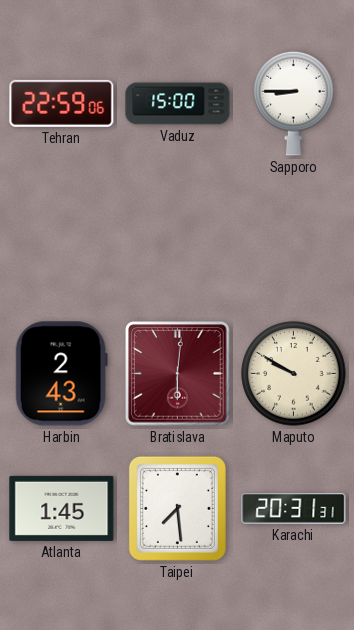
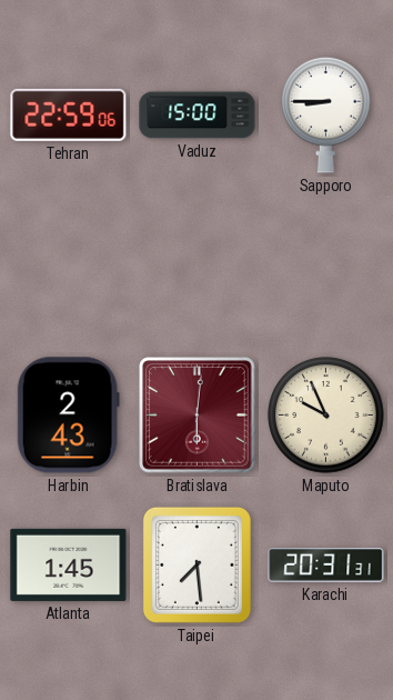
Maputo: 9:50 -> 9:56
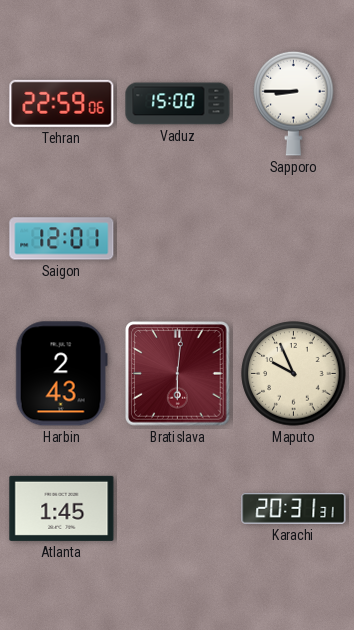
Saigon: none -> 12:01
Taipei: 7:29 -> none
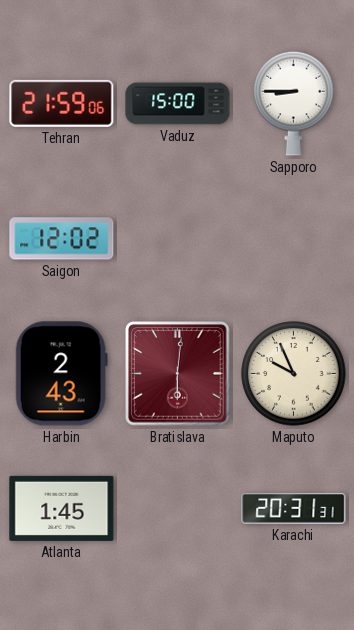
Tehran: 22:59 -> 21:59
Saigon: 12:01 -> 12:02
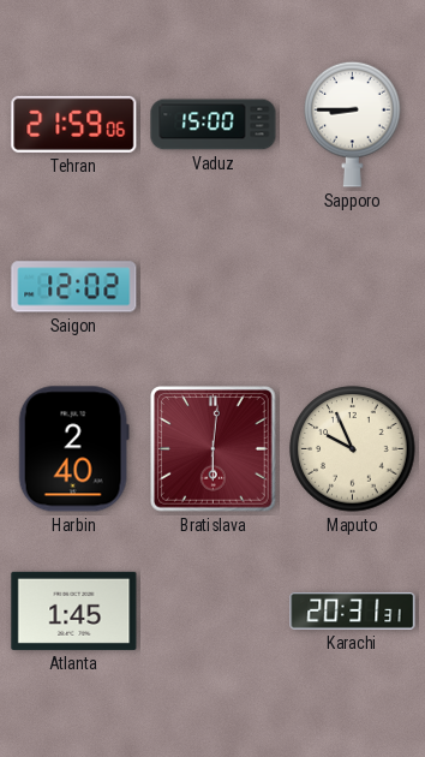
Harbin: 2:43 -> 2:40
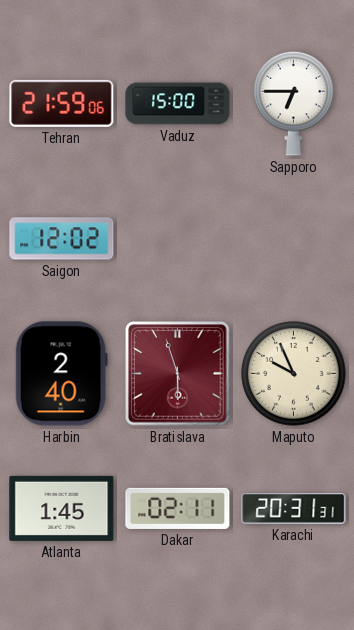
Sapporo: 8:45 -> 6:45
Bratislava: 6:01 -> 5:57
Dakar: none -> 02:11
